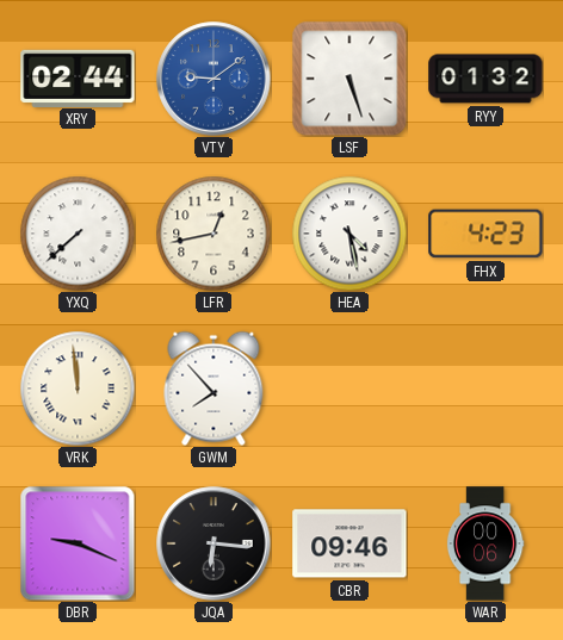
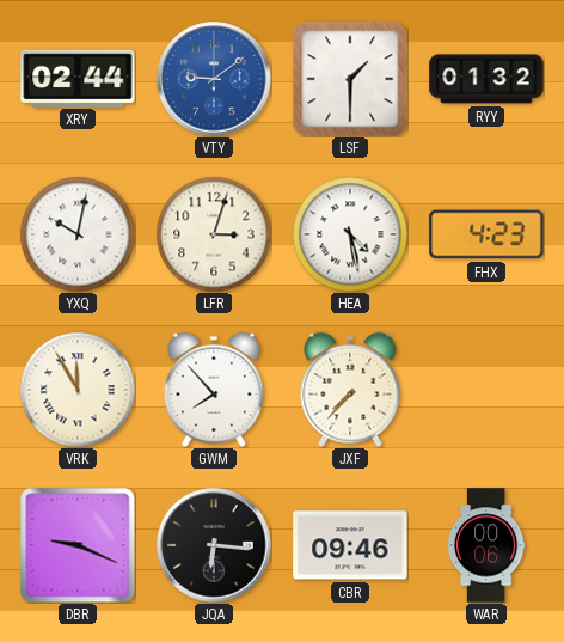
LSF: 5:27 -> 1:30
YXQ: 7:38 -> 10:02
LFR: 12:43 -> 3:03
VRK: 11:59 -> 11:55
JXF: none -> 7:37
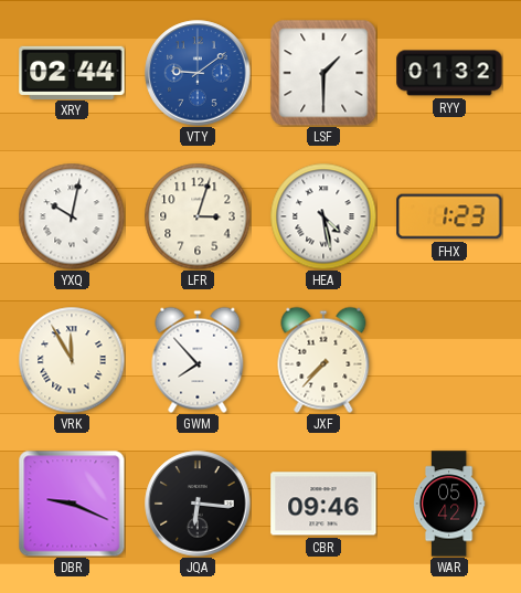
FHX: 4:23 -> 1:23
WAR: 00:06 -> 05:42
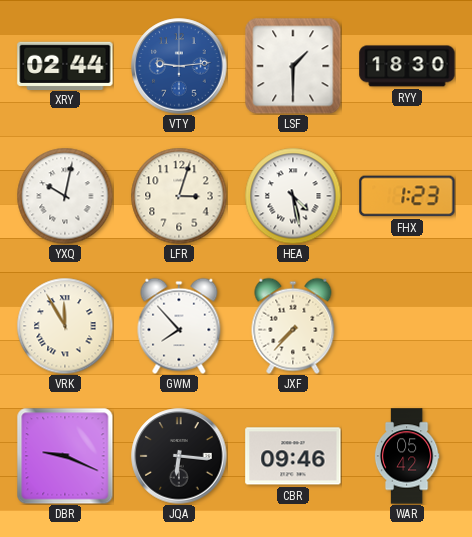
VTY: 9:09 -> 9:14
RYY: 01:32 -> 18:30
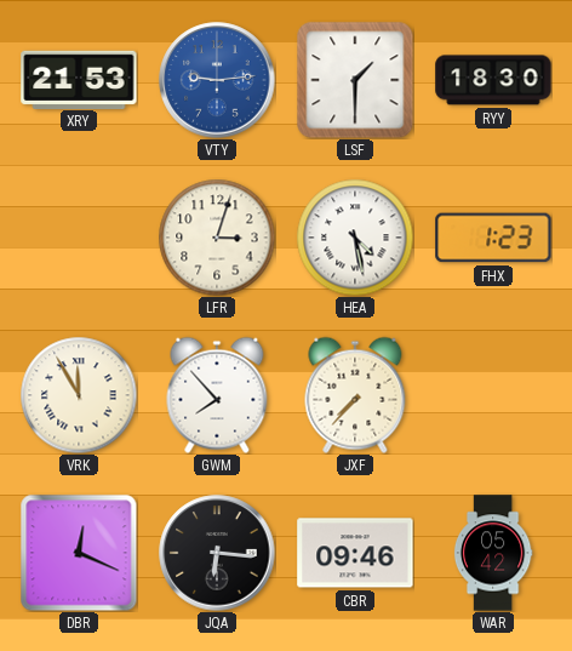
XRY: 02:44 -> 21:53
YXQ: 10:02 -> none
DBR: 9:19 -> 12:19
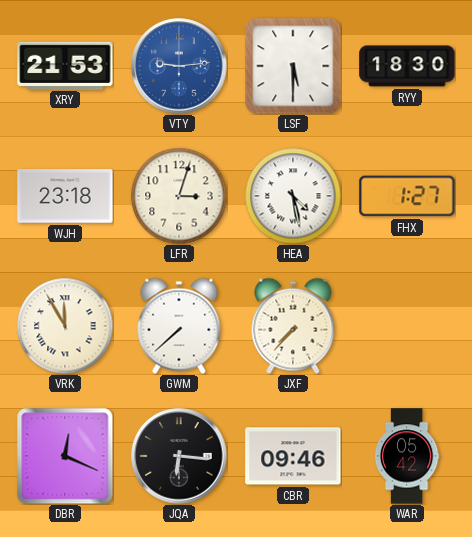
LSF: 1:30 -> 5:30
WJH: none -> 23:18
FHX: 1:23 -> 1:27
GWM: 7:53 -> 7:38
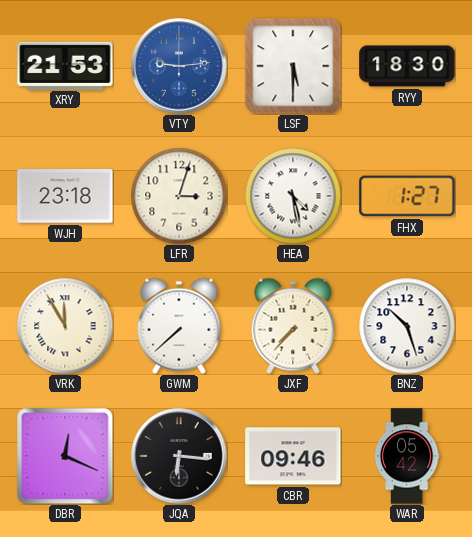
BNZ: none -> 10:27
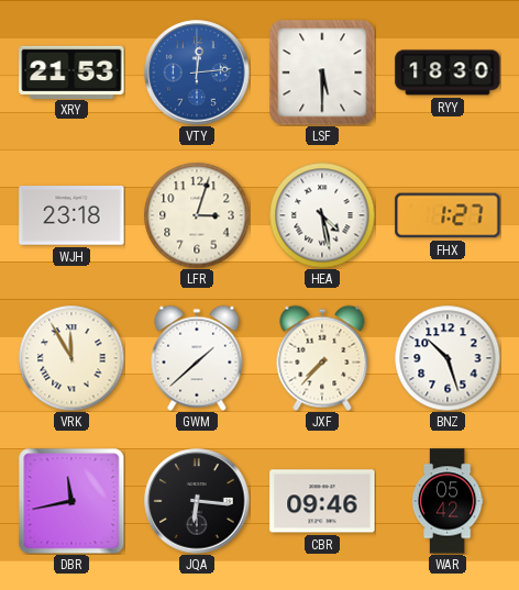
VTY: 9:14 -> 12:14
GWM: 7:38 -> 1:38
DBR: 12:19 -> 11:43
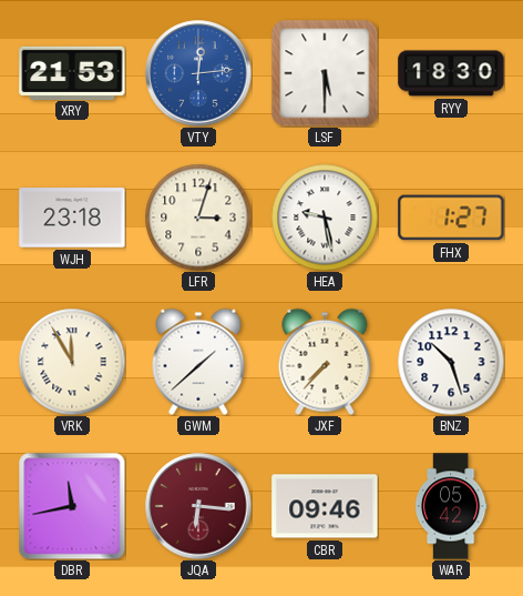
HEA: 4:28 -> 9:28
JQA dial: black -> burgundy
